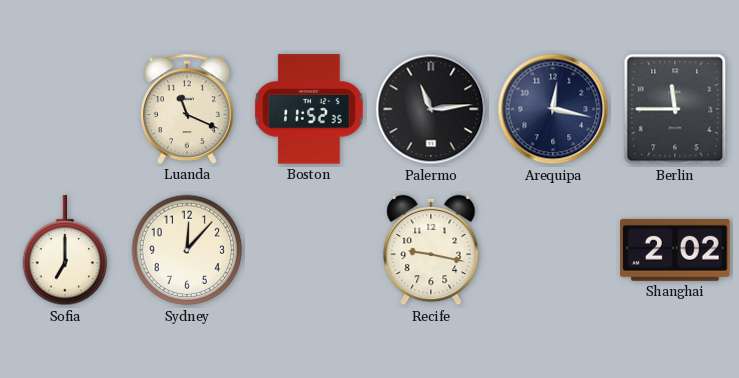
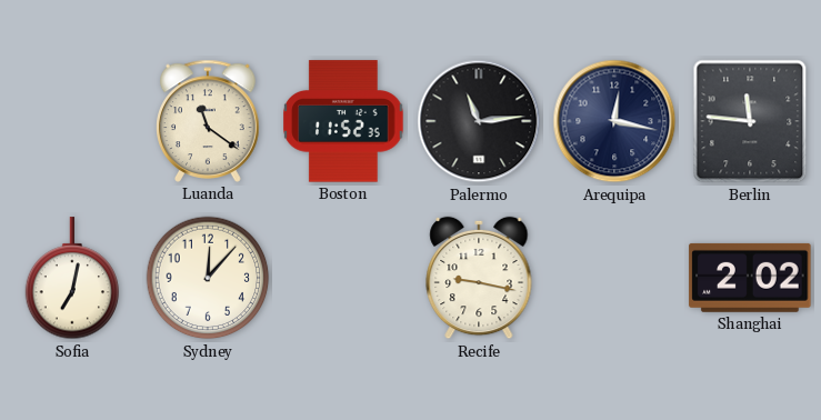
Luanda: 11:19 -> 11:21
Berlin: 11:45 -> 11:46
Sofia: 7:00 -> 7:02
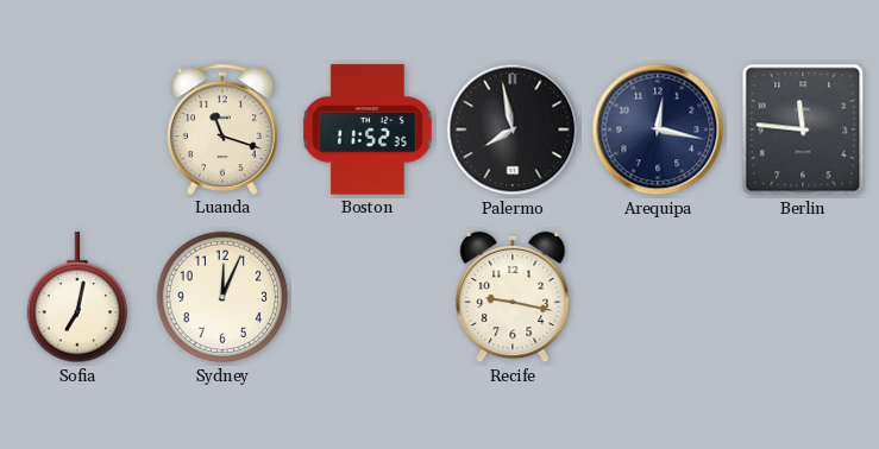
Luanda: 11:21 -> 11:18
Palermo: 11:14 -> 7:58
Sydney: 12:07 -> 12:04
Shanghai: 2:02 -> none
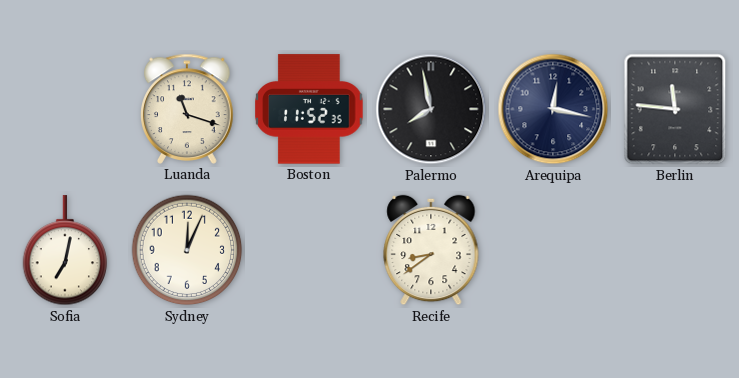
Recife: 9:17 -> 8:39
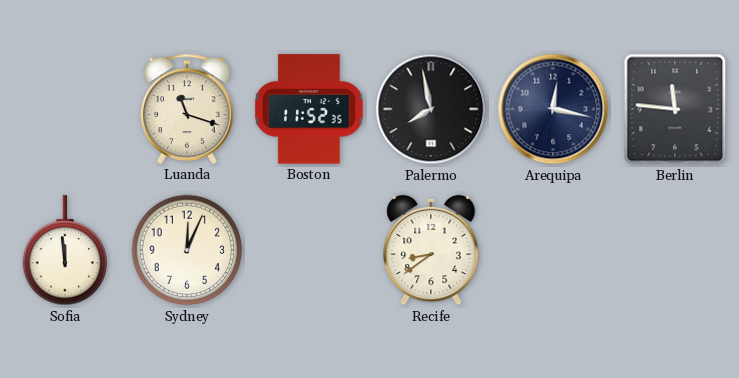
Sofia: 7:02 -> 11:59
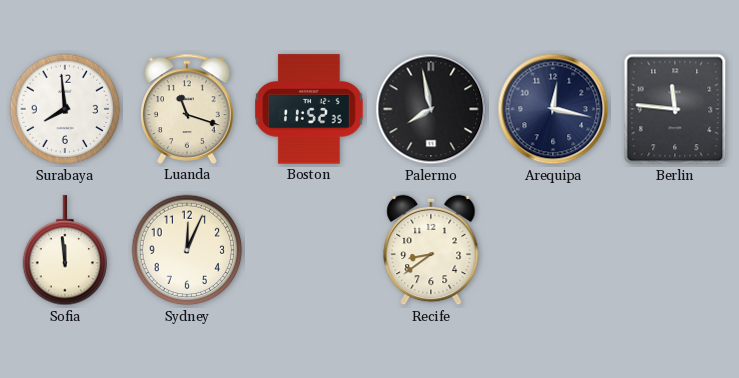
Surabaya: none -> 7:59
